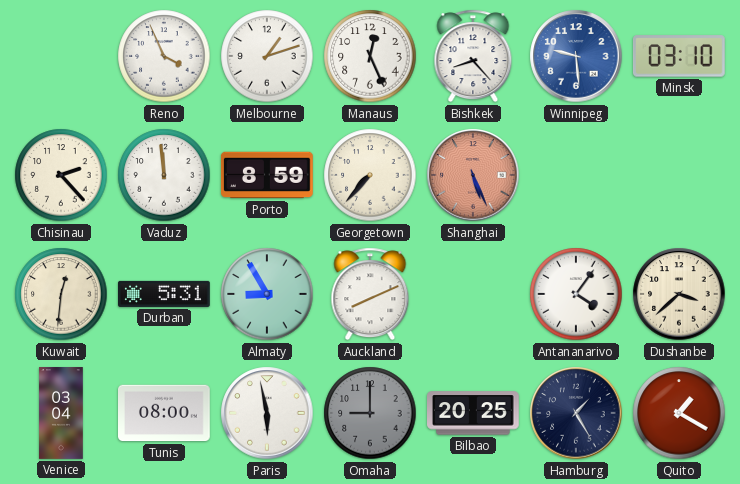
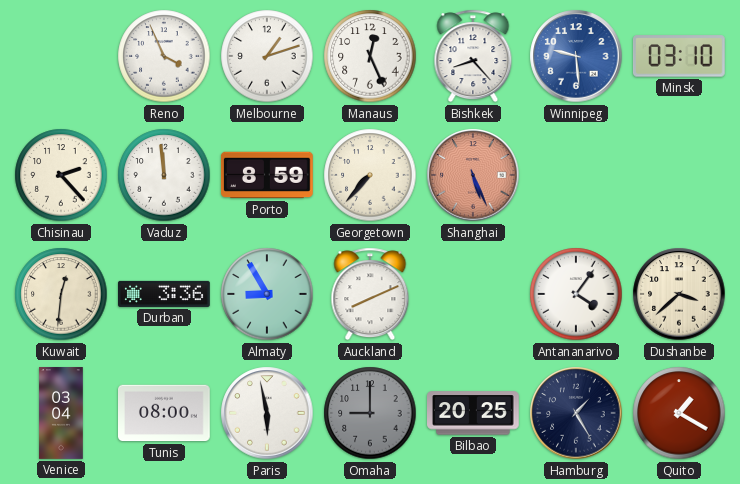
Durban: 5:31 -> 3:36
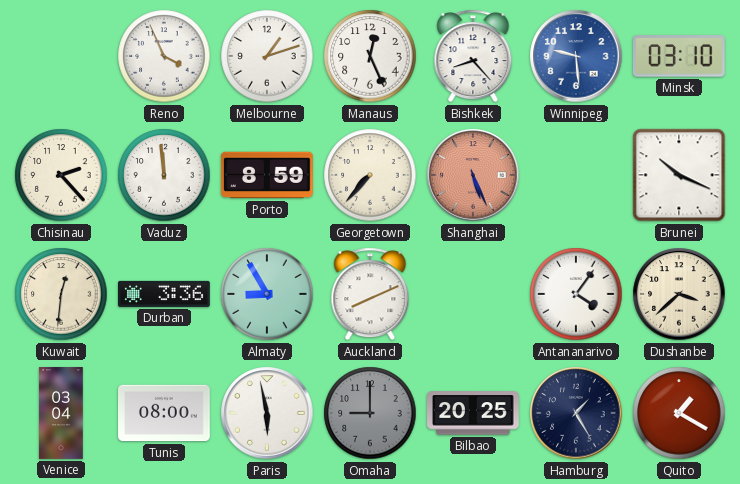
Brunei: none -> 10:19
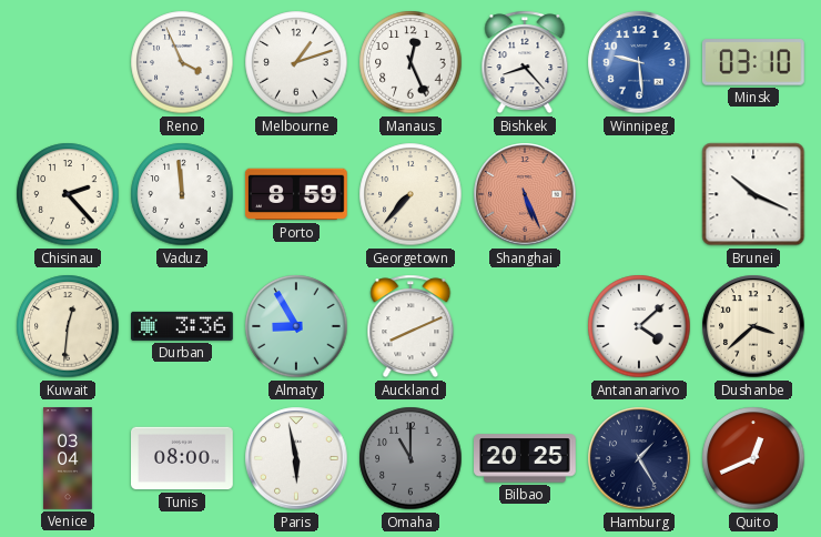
Antananarivo: 4:06 -> 4:08
Omaha: 9:00 -> 11:00
Quito: 1:20 -> 12:41
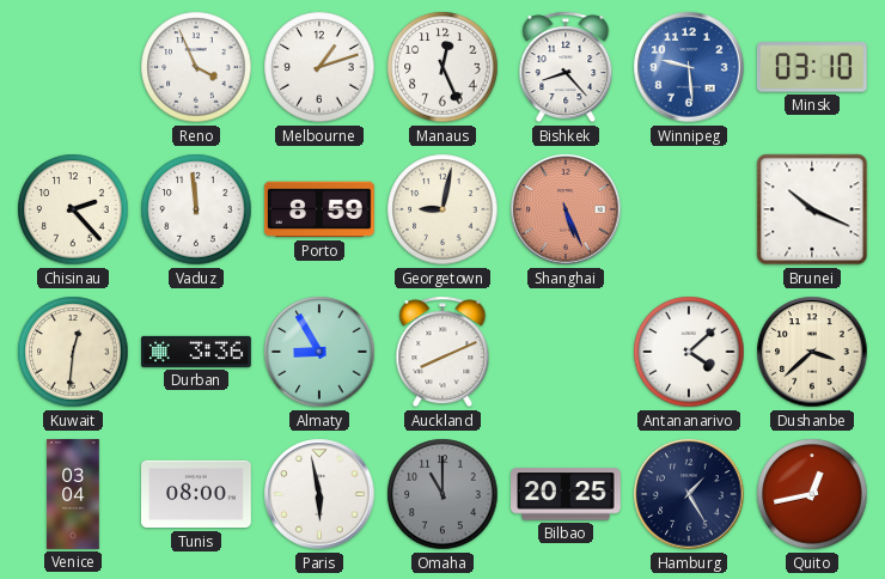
Georgetown: 7:37 -> 9:02
Quito: 12:41 -> 12:43
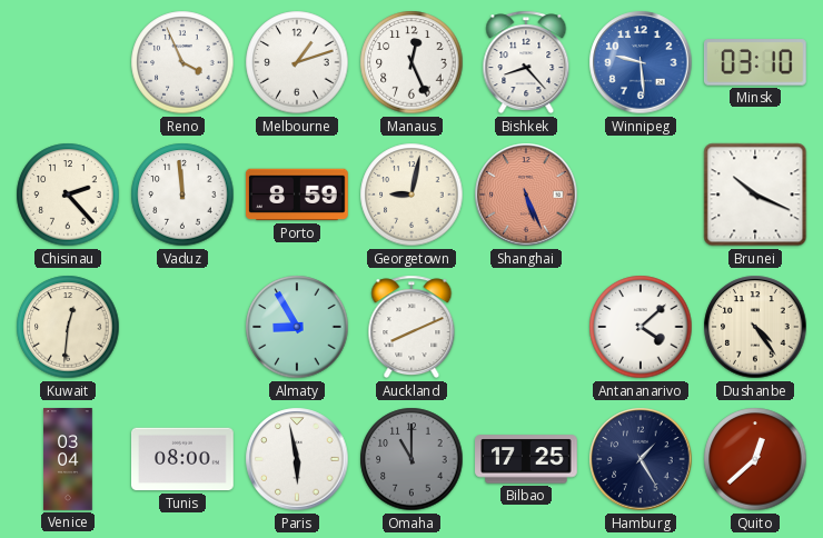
Durban: 3:36 -> none
Dushanbe: 3:38 -> 4:24
Bilbao: 20:25 -> 17:25
Quito: 12:43 -> 12:38
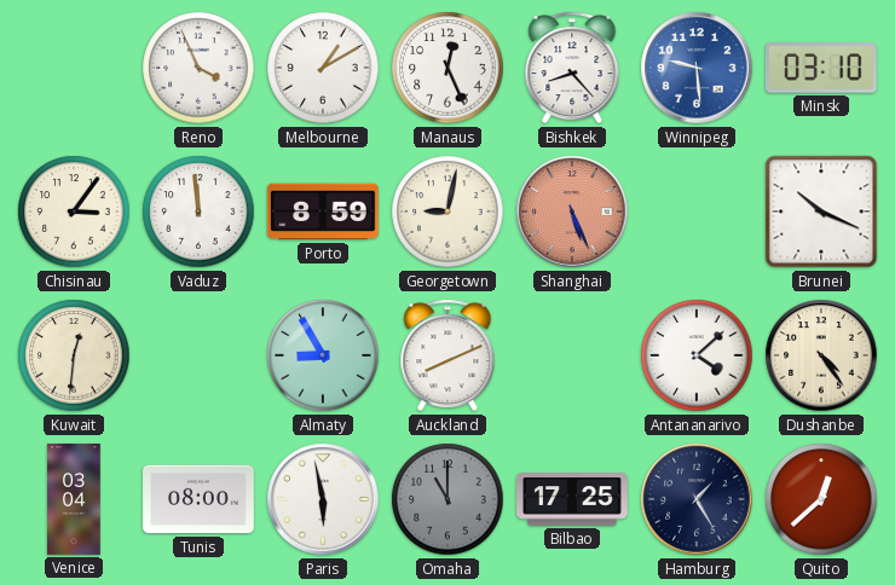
Melbourne: 1:12 -> 1:10
Chisinau: 2:23 -> 3:06
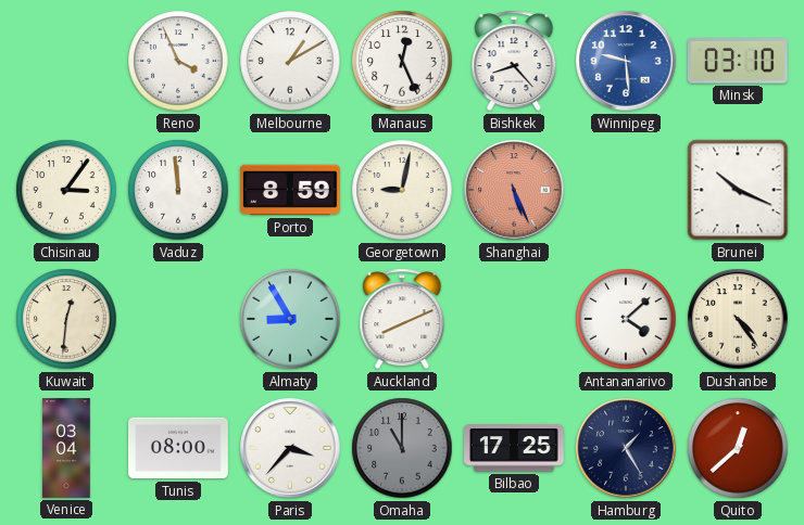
Paris: 5:58 -> 3:37
